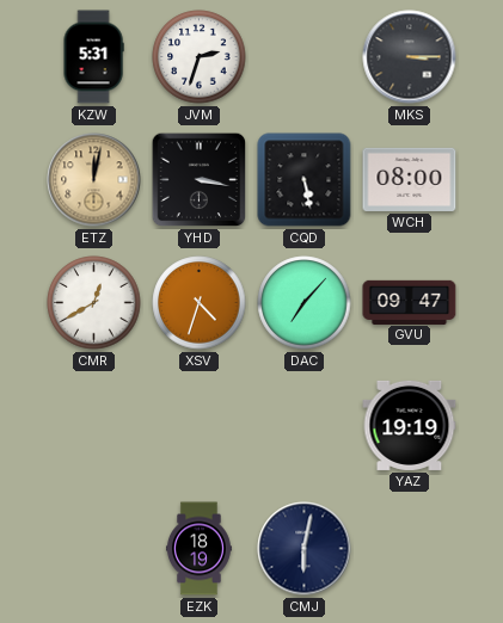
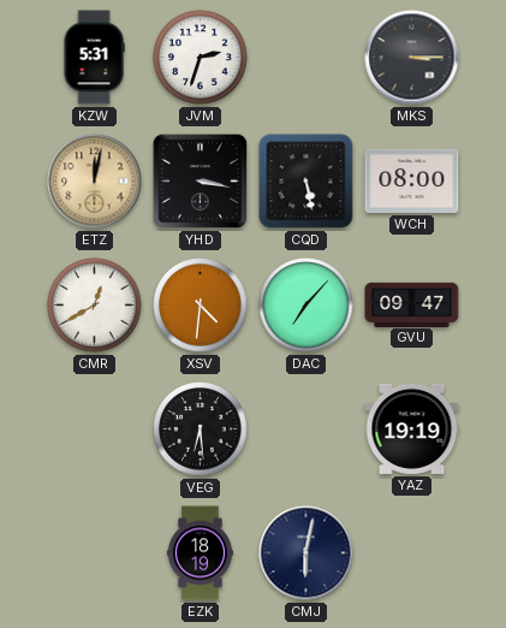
XSV: 4:33 -> 4:31
VEG: none -> 6:29
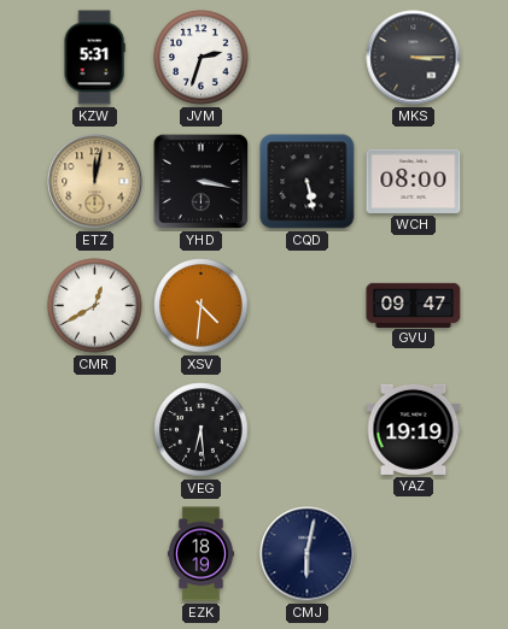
DAC: 7:07 -> none
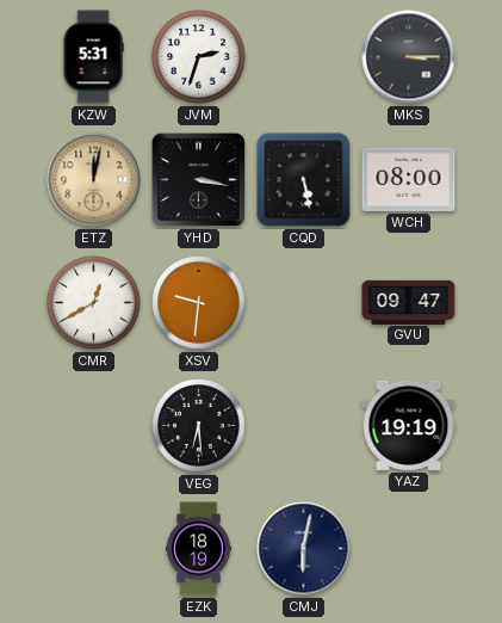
XSV: 4:31 -> 9:31
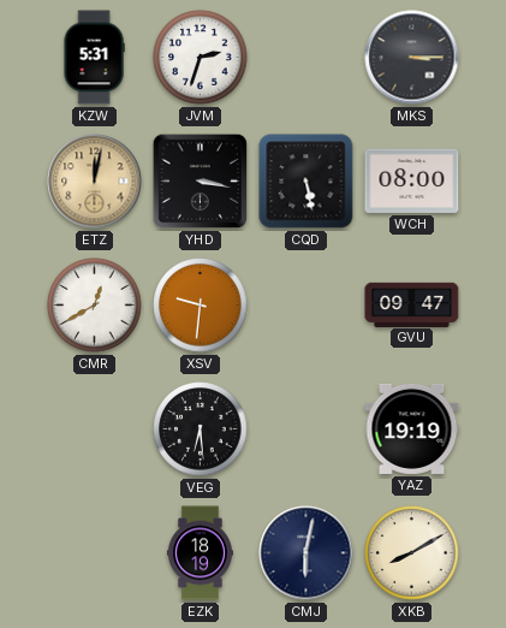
XKB: none -> 8:10
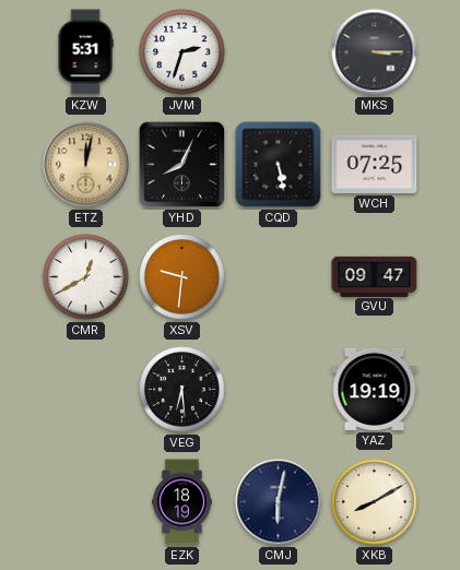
YHD: 3:17 -> 8:04
WCH: 08:00 -> 07:25
